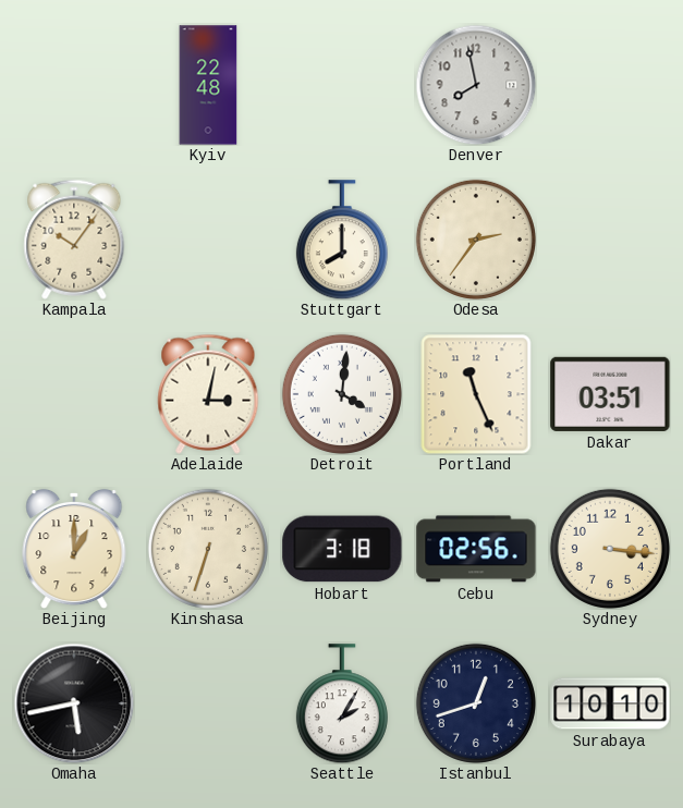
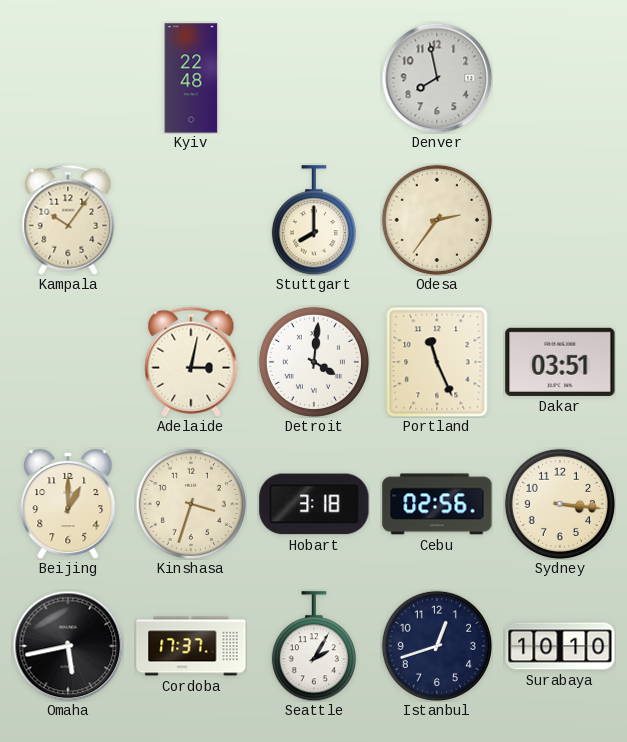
Kinshasa: 6:33 -> 3:33
Cordoba: none -> 17:37
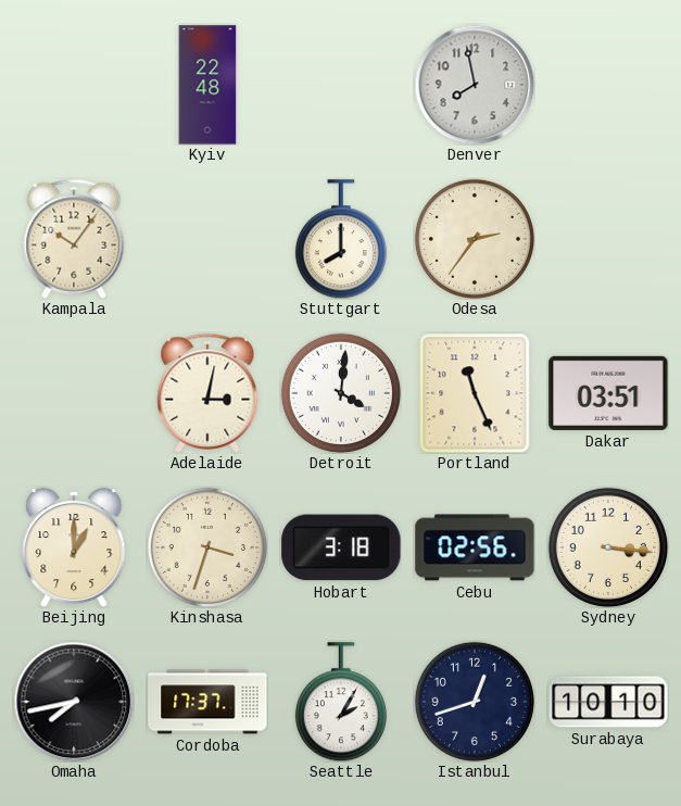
Omaha: 5:43 -> 7:43
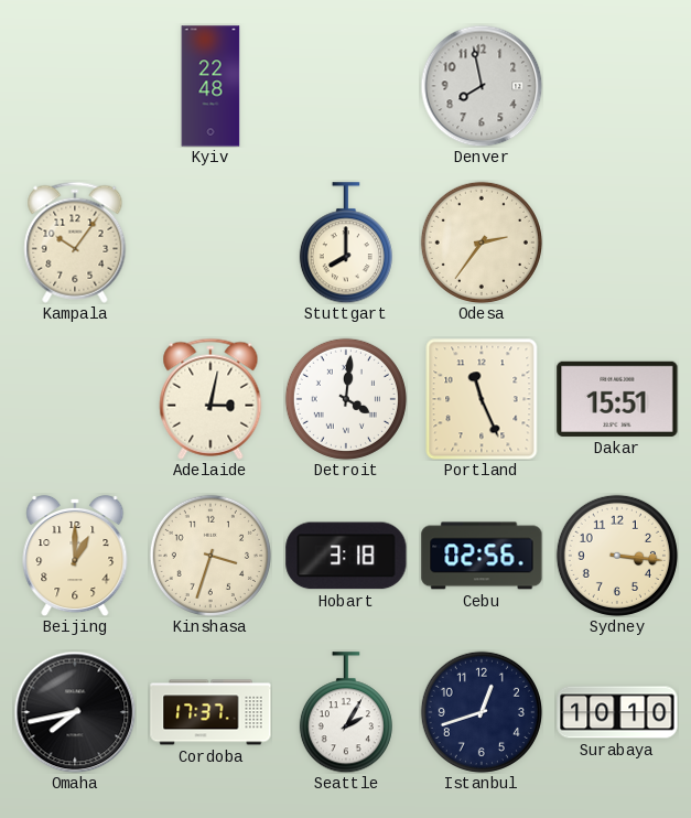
Dakar: 03:51 -> 15:51
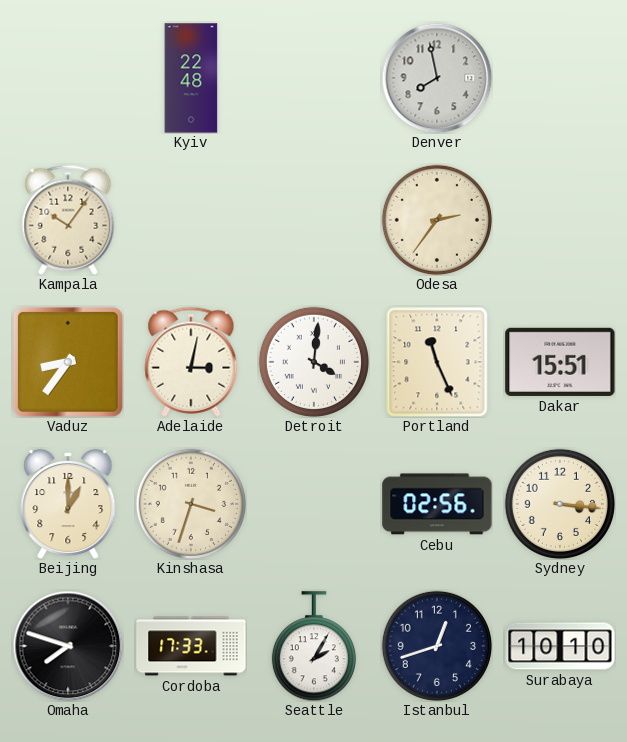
Stuttgart: 8:00 -> none
Vaduz: none -> 8:36
Hobart: 3:18 -> none
Omaha: 7:43 -> 7:48
Cordoba: 17:37 -> 17:33
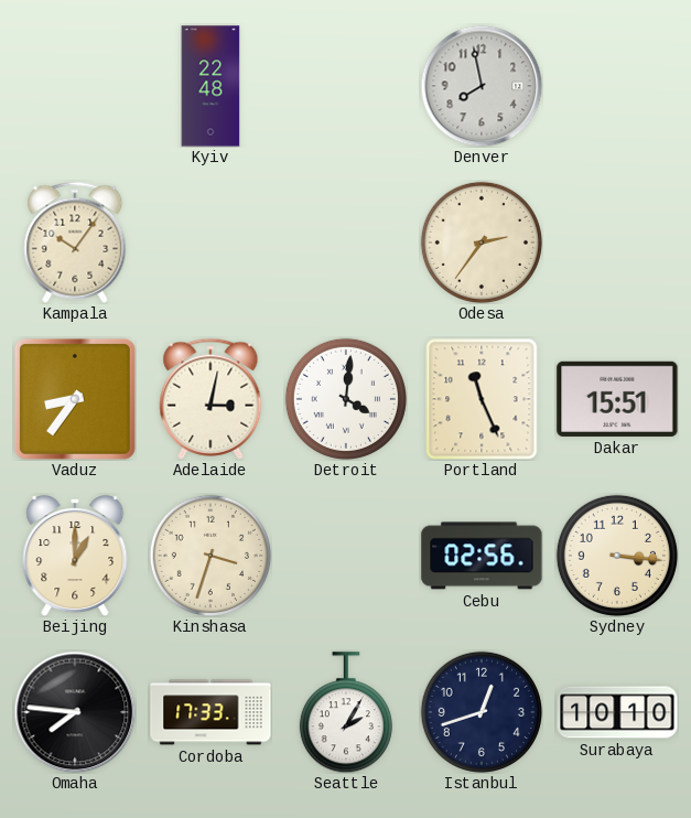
Omaha: 7:48 -> 7:46
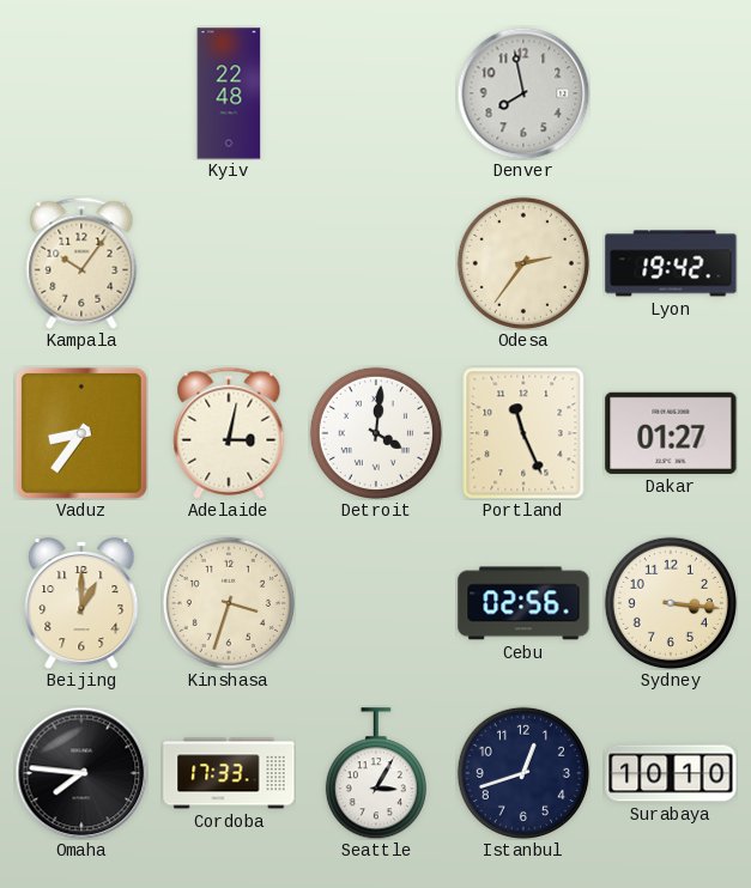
Lyon: none -> 19:42
Dakar: 15:51 -> 01:27
Seattle: 2:05 -> 3:05
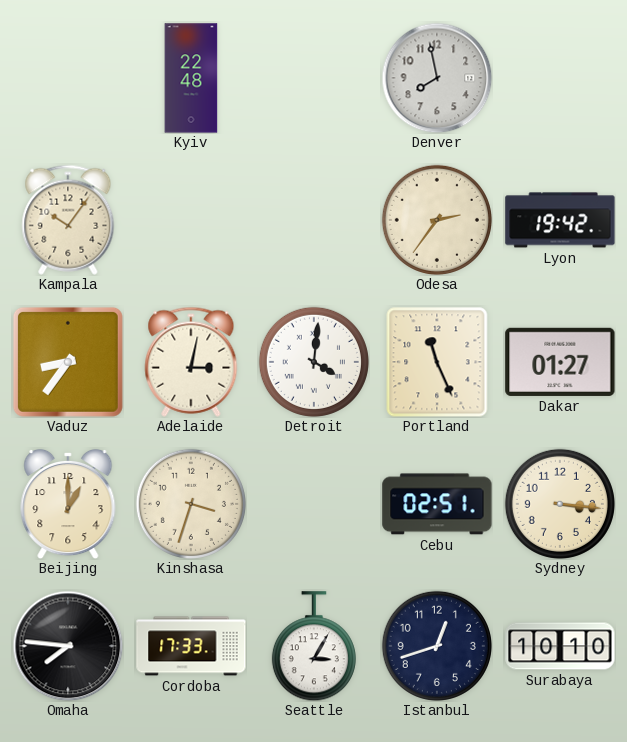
Cebu: 02:56 -> 02:51
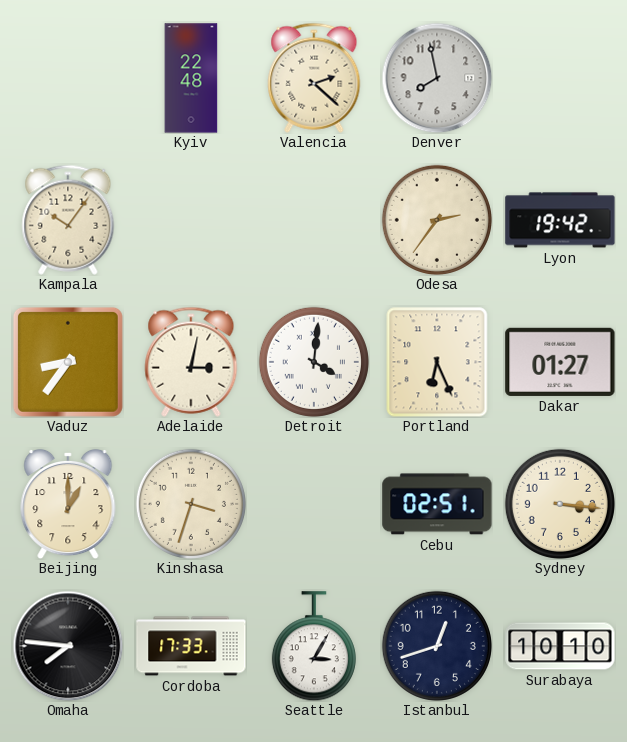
Valencia: none -> 2:22
Portland: 11:26 -> 6:26
